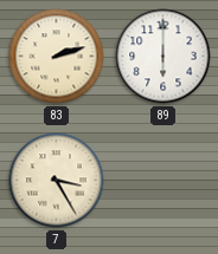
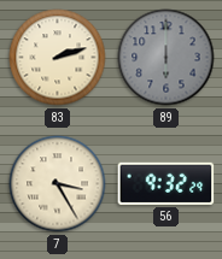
89 dial: white -> grey
56: none -> 9:32
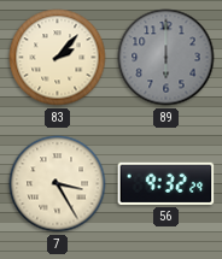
83: 2:12 -> 2:07
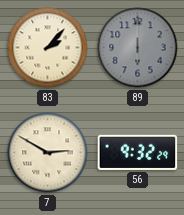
7: 3:25 -> 2:50
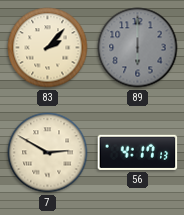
56: 9:32 -> 4:17
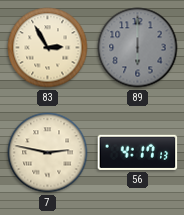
83: 2:07 -> 2:55
7: 2:50 -> 2:47
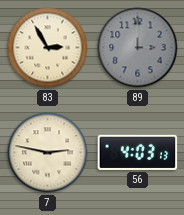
89: 6:00 -> 3:00
56: 4:17 -> 4:03
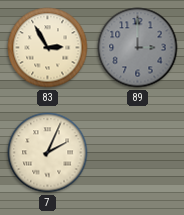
7: 2:47 -> 2:04
56: 4:03 -> none
